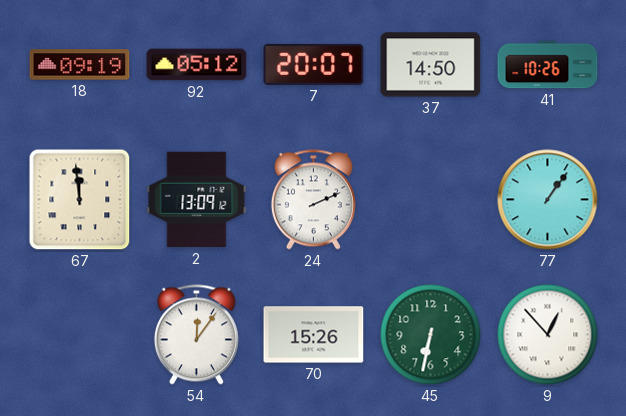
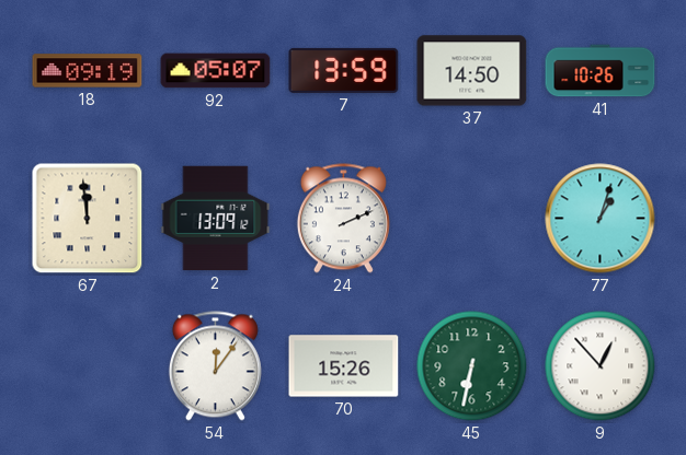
92: 05:12 -> 05:07
7: 20:07 -> 13:59
77: 1:06 -> 1:03
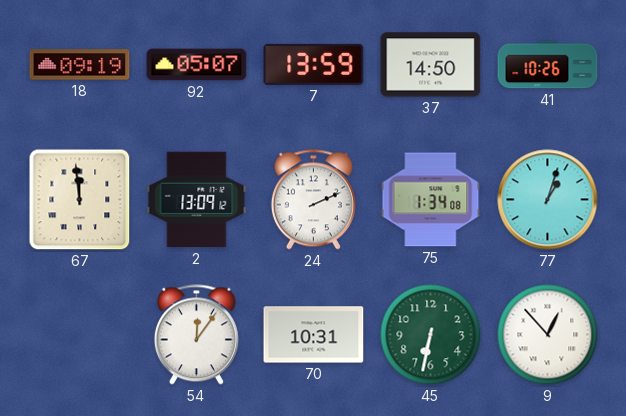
75: none -> 1:34
70: 15:26 -> 10:31
